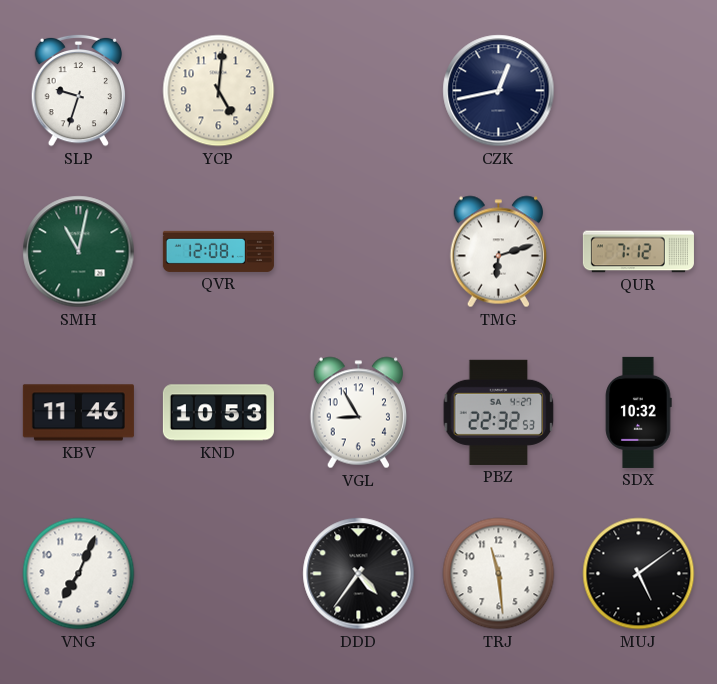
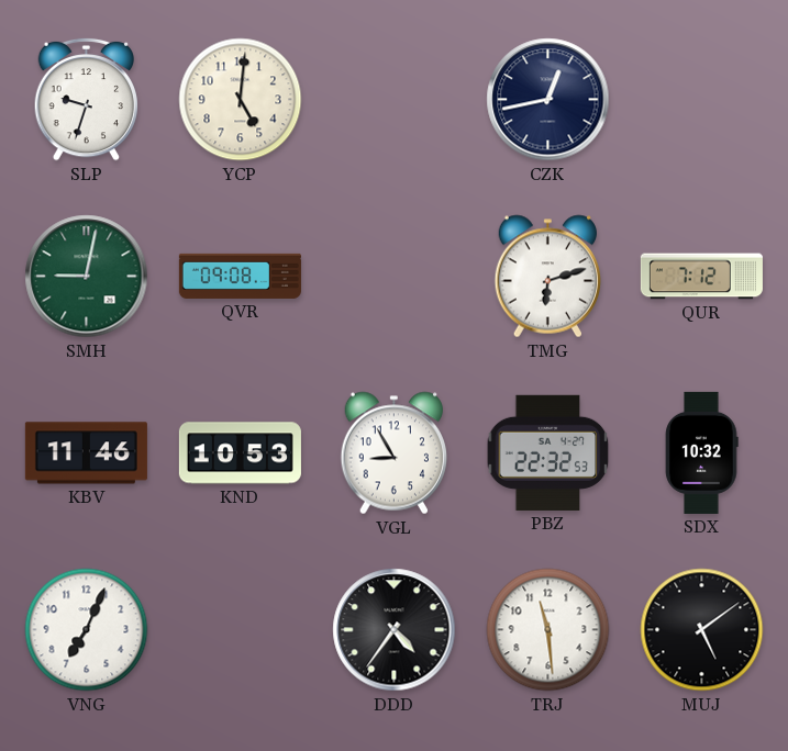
SMH: 11:02 -> 9:02
QVR: 12:08 -> 09:08
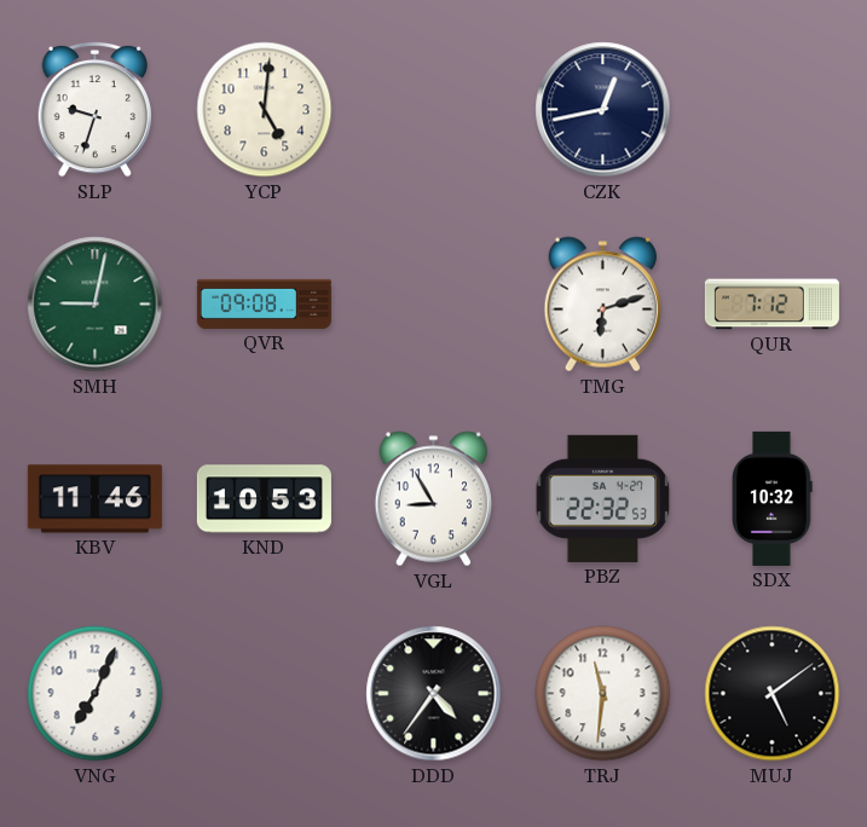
TRJ: 11:29 -> 11:31
